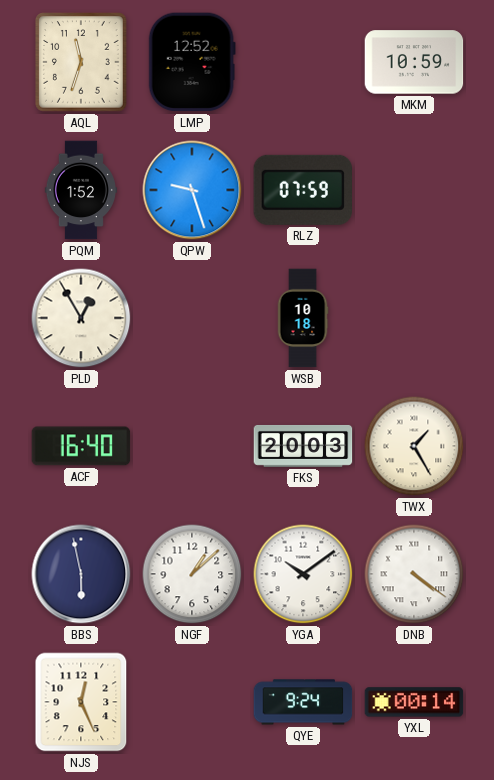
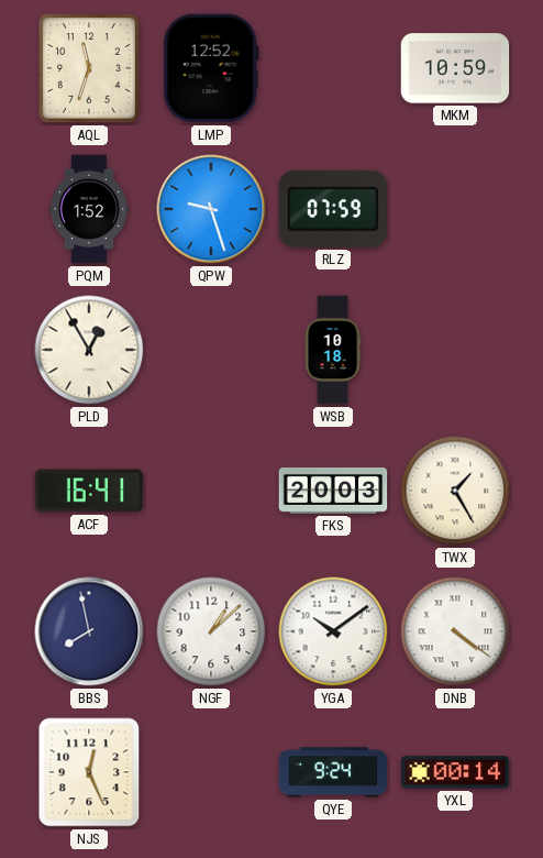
ACF: 16:40 -> 16:41
BBS: 5:58 -> 7:58
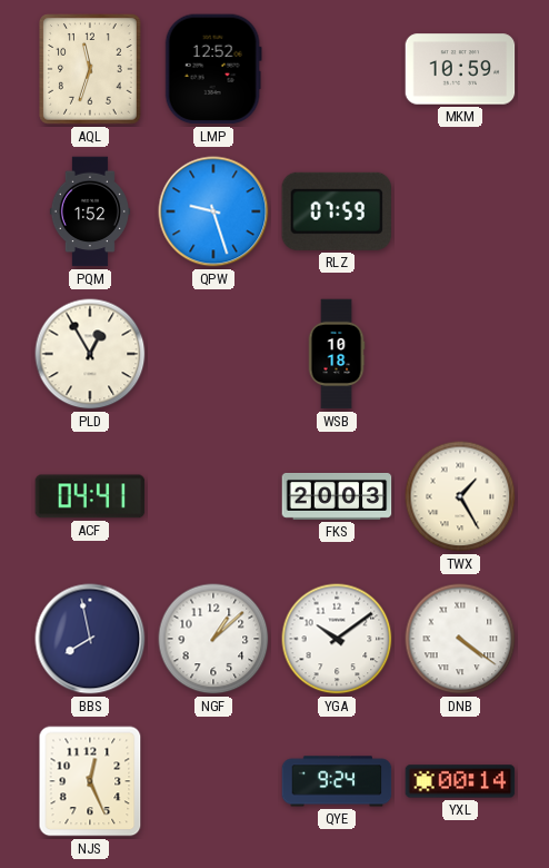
ACF: 16:41 -> 04:41
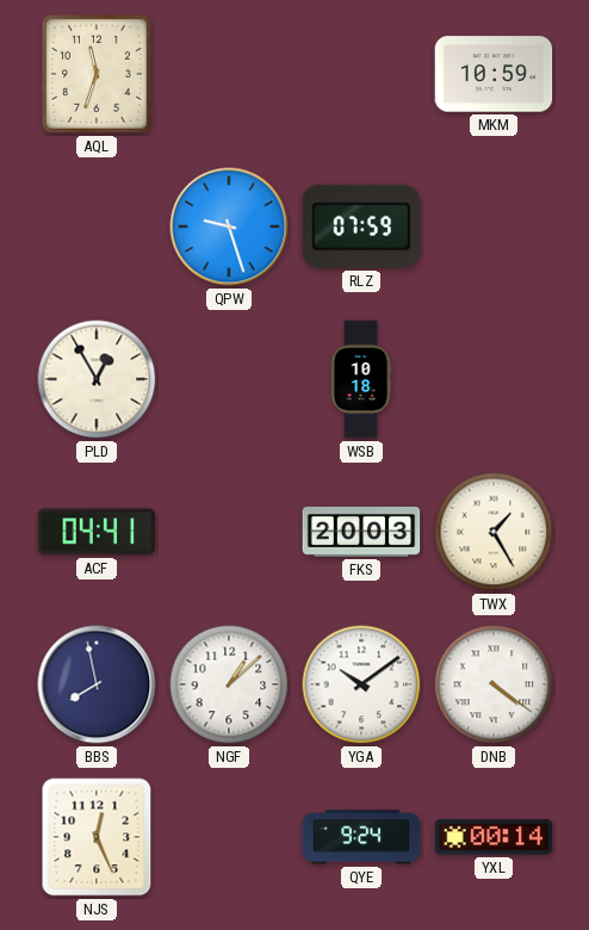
LMP: 12:52 -> none
PQM: 1:52 -> none
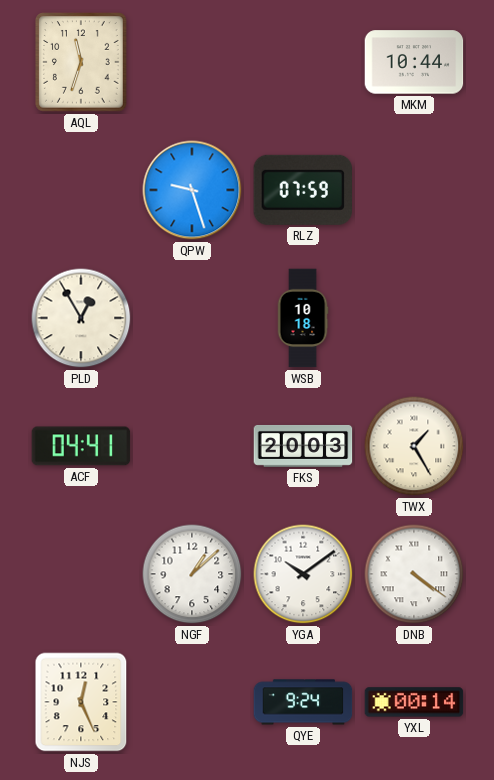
MKM: 10:59 -> 10:44
BBS: 7:58 -> none
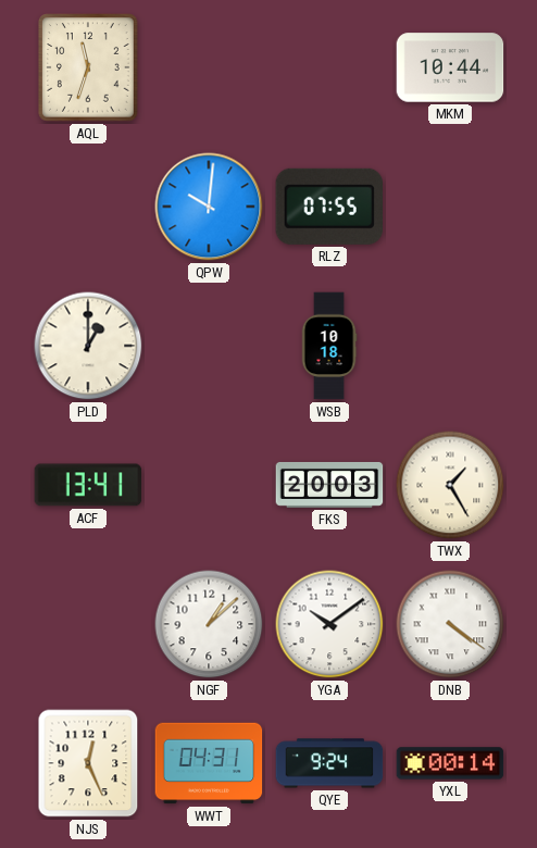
QPW: 9:27 -> 10:01
RLZ: 07:59 -> 07:55
PLD: 12:55 -> 1:00
ACF: 04:41 -> 13:41
WWT: none -> 04:31
